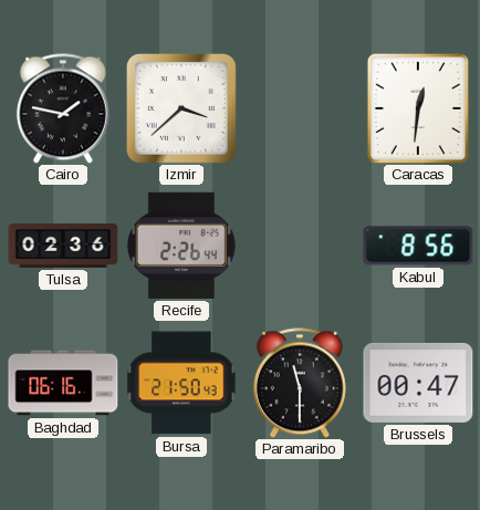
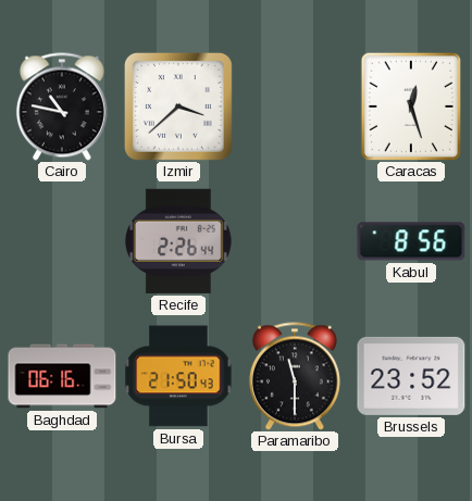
Cairo: 1:47 -> 10:47
Caracas: 12:31 -> 12:27
Tulsa: 02:36 -> none
Brussels: 00:47 -> 23:52
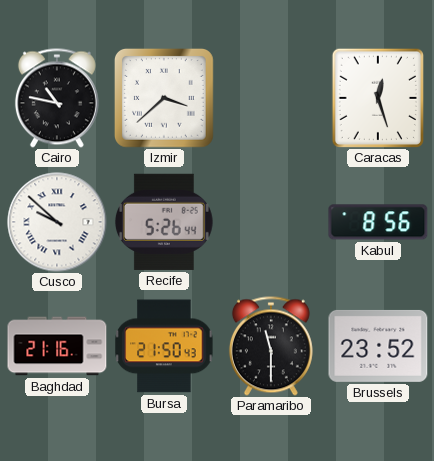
Cusco: none -> 9:52
Recife: 2:26 -> 5:26
Baghdad: 06:16 -> 21:16
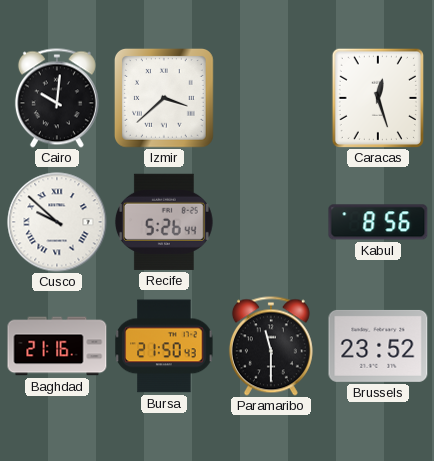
Cairo: 10:47 -> 10:01
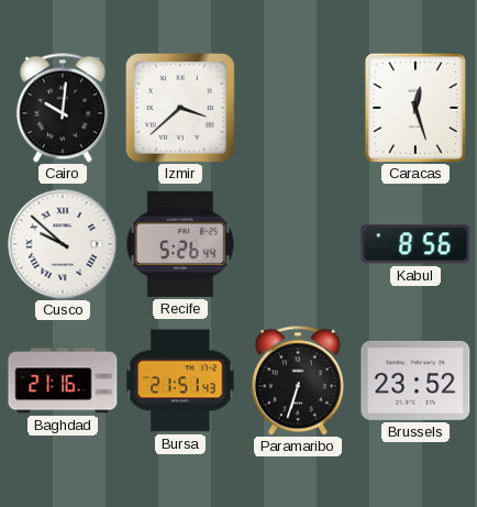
Bursa: 21:50 -> 21:51
Paramaribo: 11:30 -> 6:33
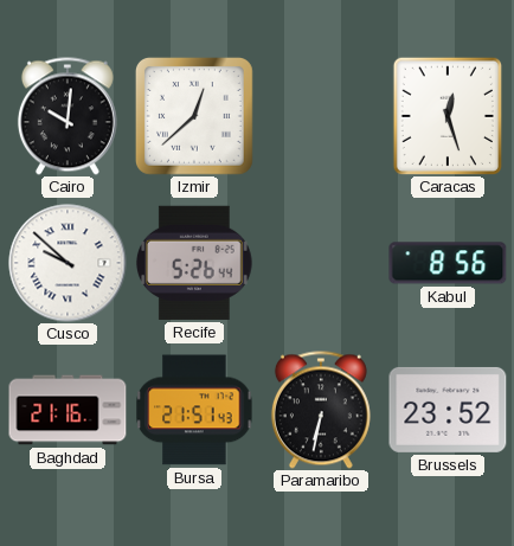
Izmir: 3:38 -> 12:38
Paramaribo: 6:33 -> 6:32
